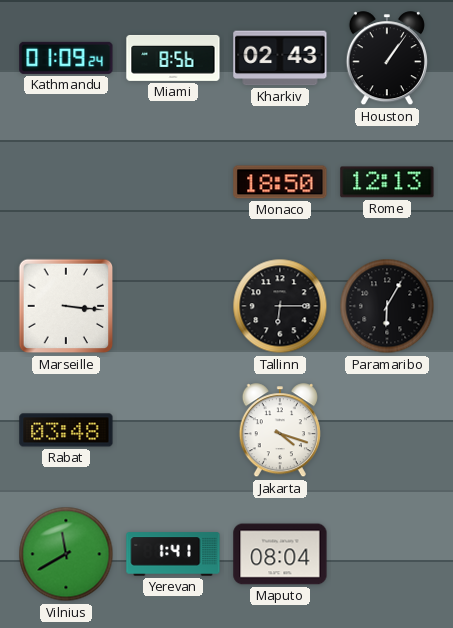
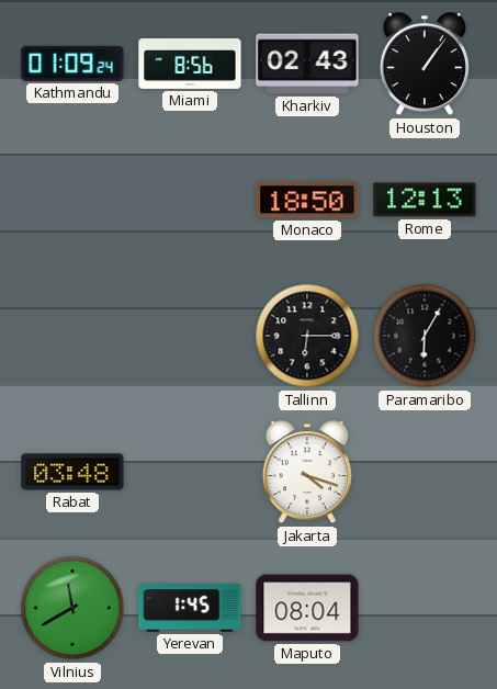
Marseille: 3:16 -> none
Yerevan: 1:41 -> 1:45
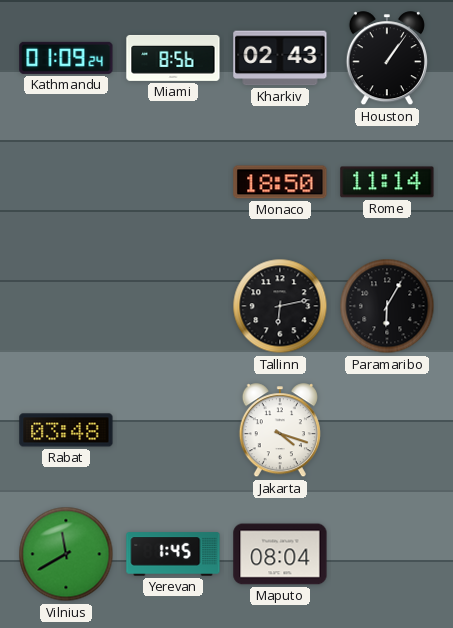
Rome: 12:13 -> 11:14
Tallinn: 6:15 -> 6:13
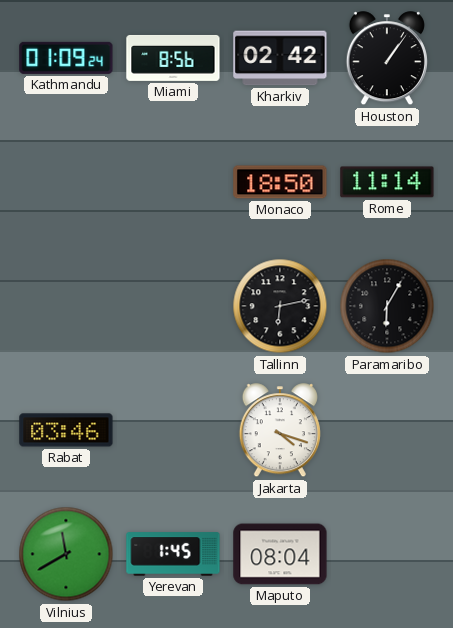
Kharkiv: 02:43 -> 02:42
Rabat: 03:48 -> 03:46
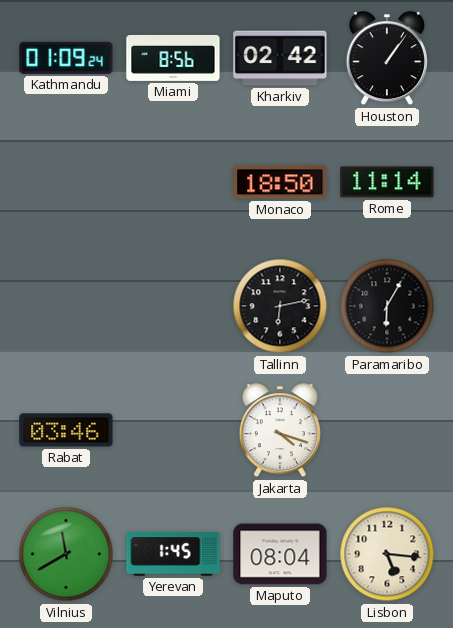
Lisbon: none -> 5:16
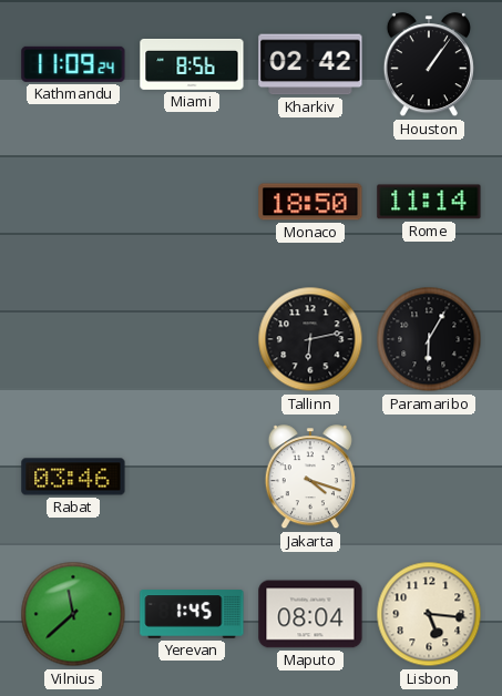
Kathmandu: 01:09 -> 11:09
Vilnius: 11:40 -> 11:38
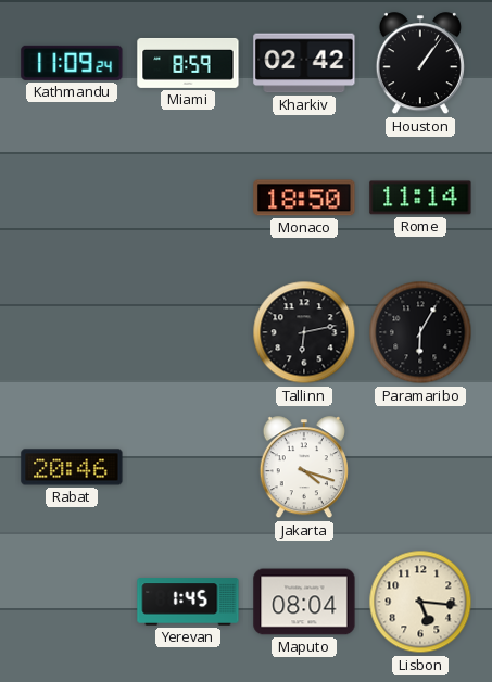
Miami: 8:56 -> 8:59
Rabat: 03:46 -> 20:46
Vilnius: 11:38 -> none
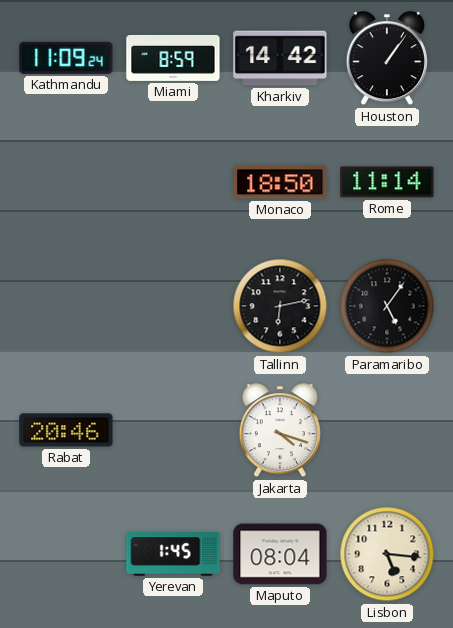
Kharkiv: 02:42 -> 14:42
Paramaribo: 6:05 -> 5:06
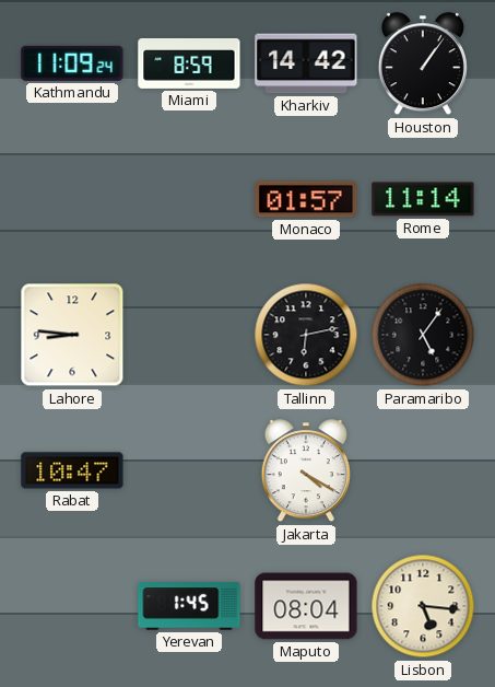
Monaco: 18:50 -> 01:57
Lahore: none -> 8:46
Rabat: 20:46 -> 10:47
Jakarta: 4:18 -> 4:20
